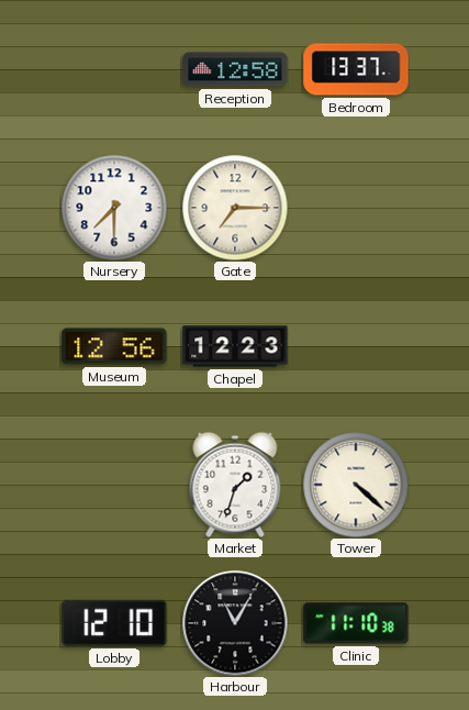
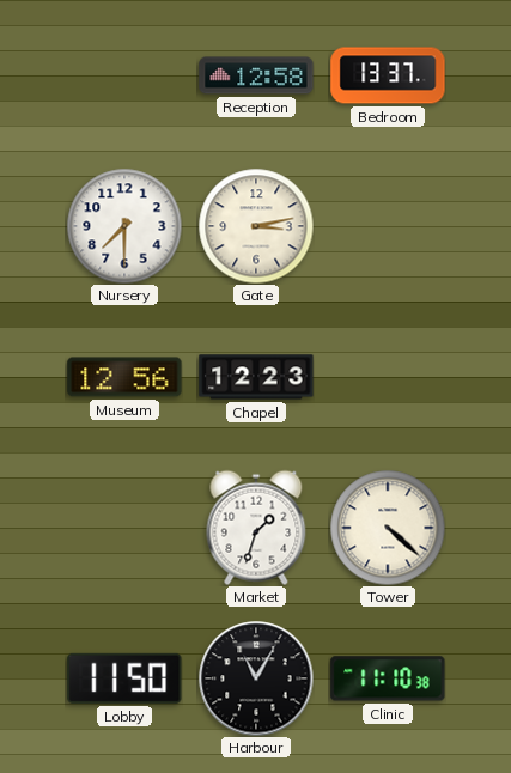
Gate: 7:15 -> 3:13
Lobby: 12:10 -> 11:50
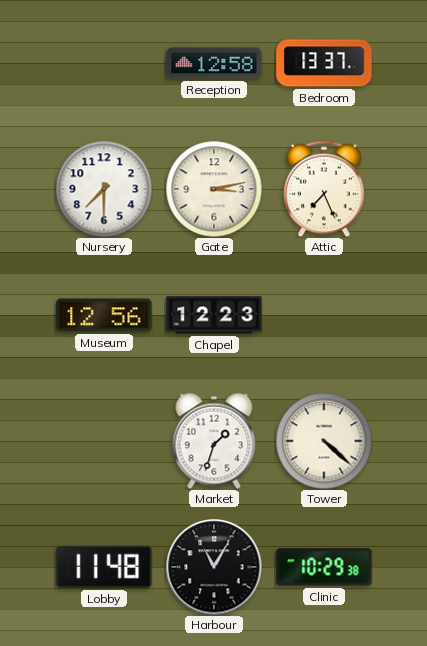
Attic: none -> 7:26
Lobby: 11:50 -> 11:48
Clinic: 11:10 -> 10:29
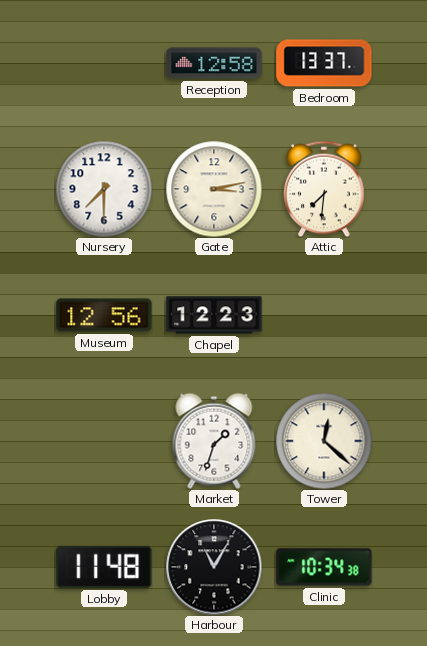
Attic: 7:26 -> 7:31
Tower: 4:22 -> 12:22
Clinic: 10:29 -> 10:34
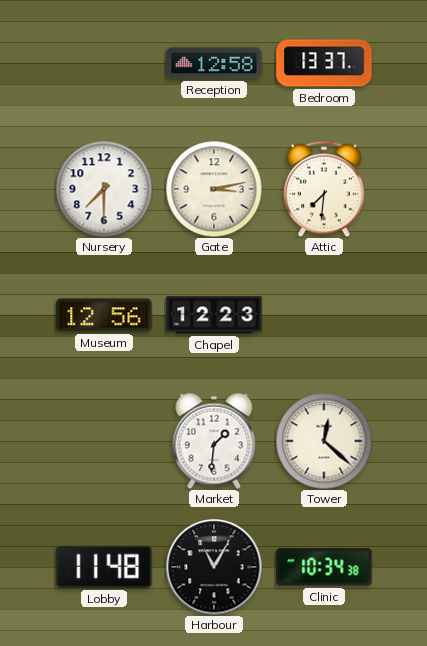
Market: 1:33 -> 1:31
